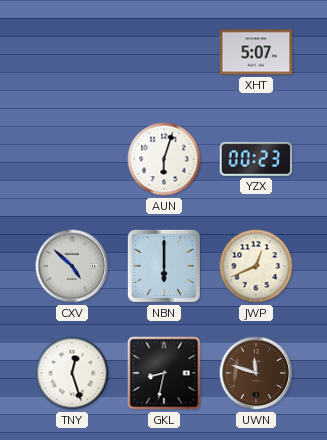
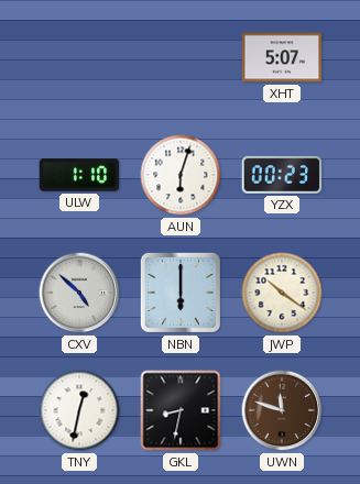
ULW: none -> 1:10
JWP: 12:41 -> 10:21
TNY: 12:27 -> 12:32
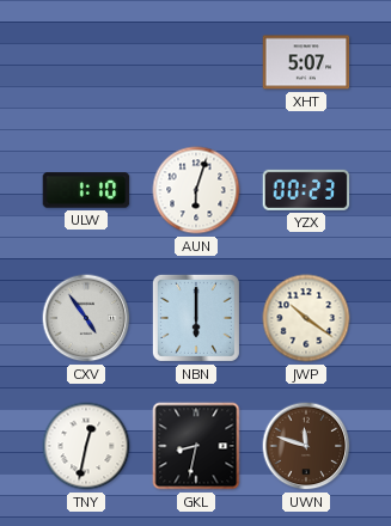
CXV: 4:52 -> 4:54
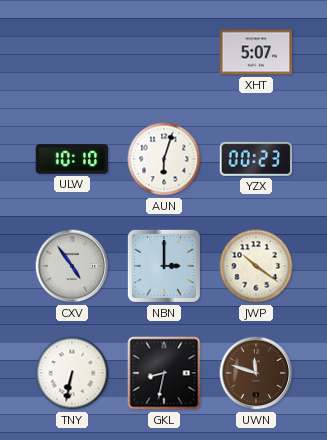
ULW: 1:10 -> 10:10
NBN: 6:00 -> 3:00
TNY: 12:32 -> 6:32
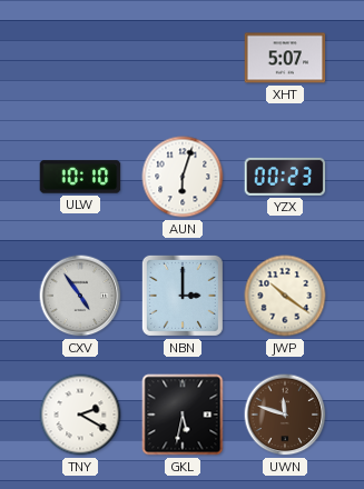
TNY: 6:32 -> 2:20
GKL: 8:32 -> 5:32
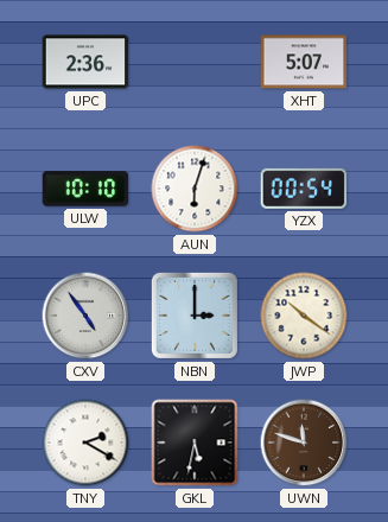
UPC: none -> 2:36
YZX: 00:23 -> 00:54
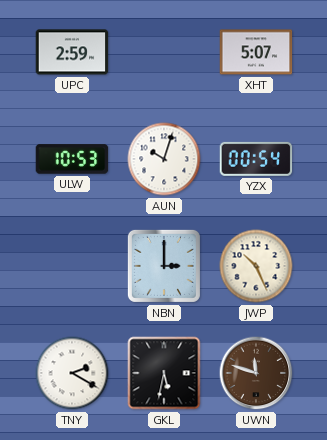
UPC: 2:36 -> 2:59
ULW: 10:10 -> 10:53
AUN: 6:03 -> 10:03
CXV: 4:54 -> none
JWP: 10:21 -> 10:26
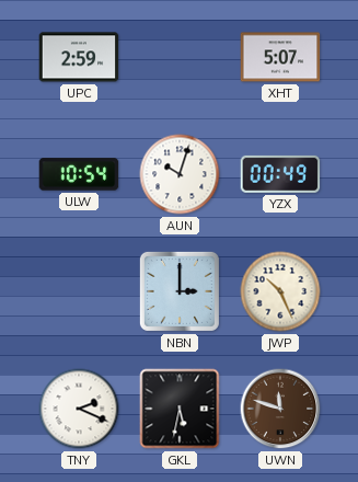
ULW: 10:53 -> 10:54
YZX: 00:54 -> 00:49
TNY: 2:20 -> 2:19
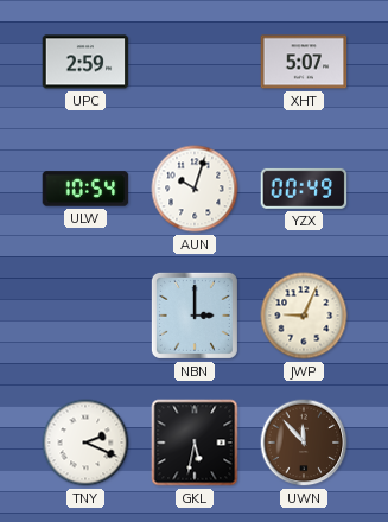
JWP: 10:26 -> 9:04
UWN: 11:48 -> 11:53
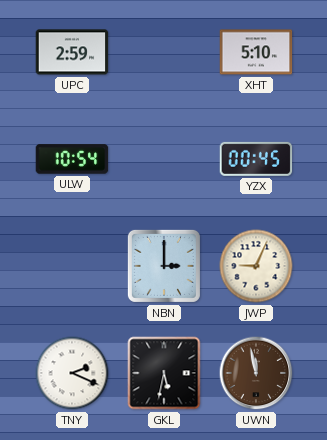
XHT: 5:07 -> 5:10
AUN: 10:03 -> none
YZX: 00:49 -> 00:45
UWN: 11:53 -> 11:58
